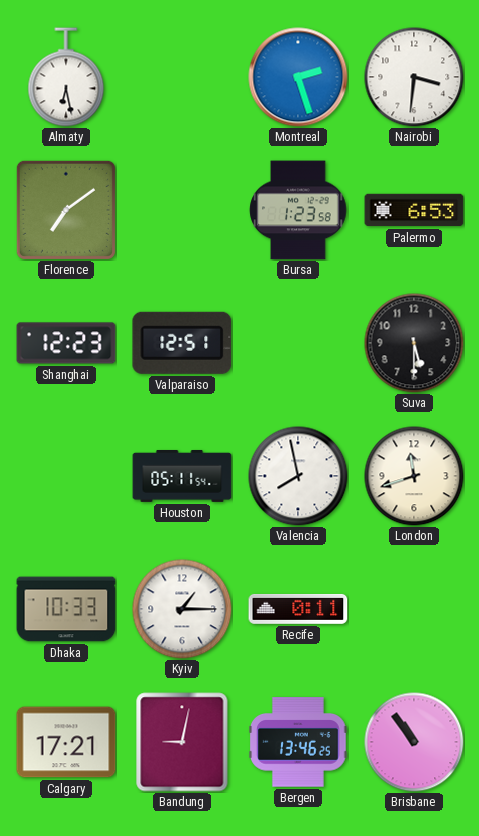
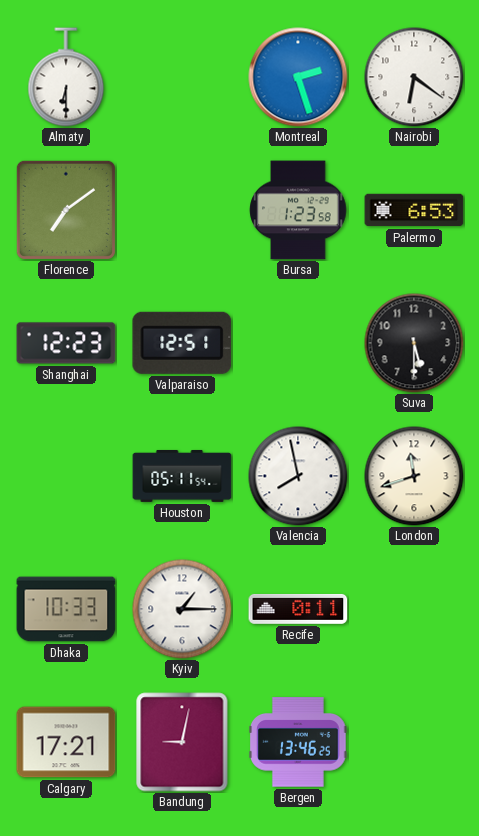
Almaty: 6:28 -> 6:30
Nairobi: 3:31 -> 6:21
Brisbane: 10:54 -> none
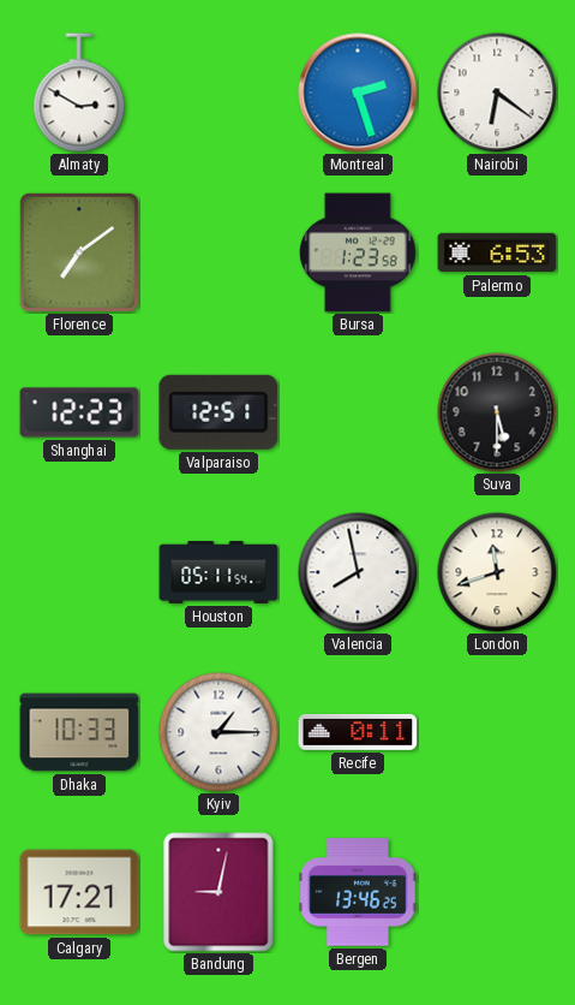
Almaty: 6:30 -> 2:50
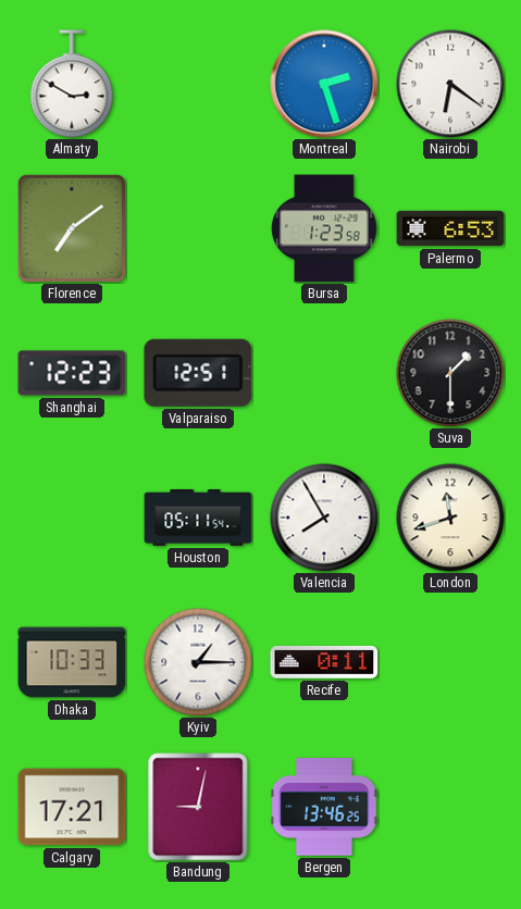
Suva: 5:30 -> 1:30
Valencia: 7:58 -> 7:55
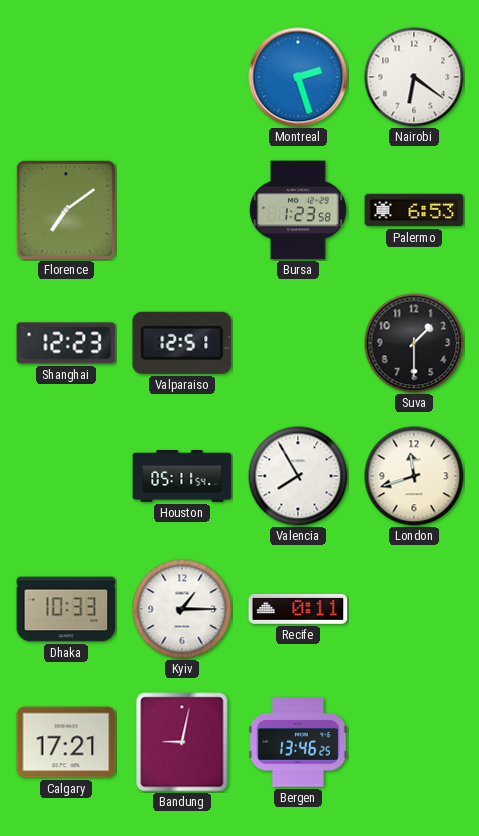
Almaty: 2:50 -> none
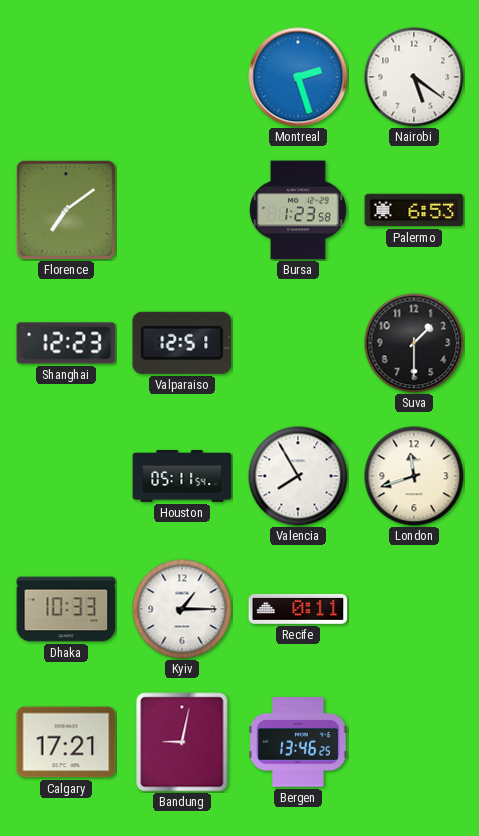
Nairobi: 6:21 -> 5:21
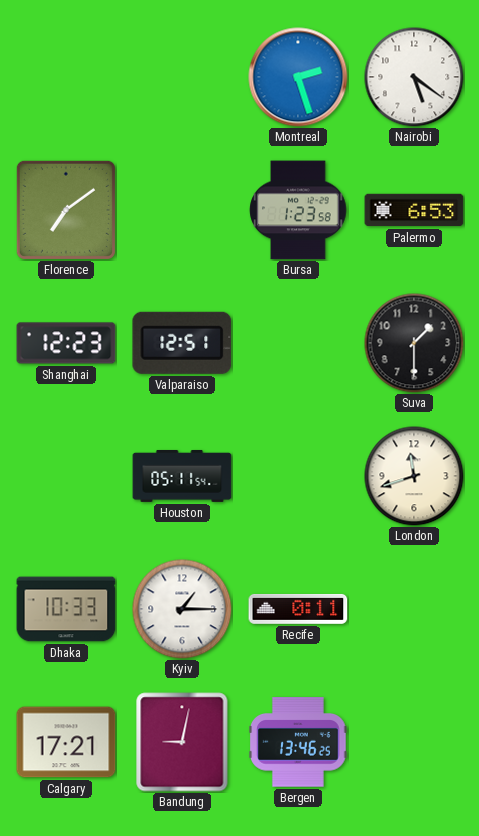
Valencia: 7:55 -> none
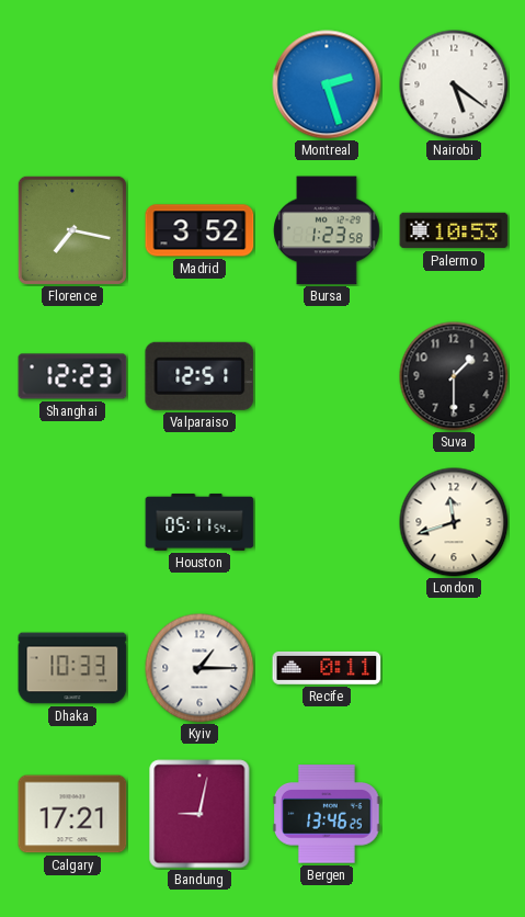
Florence: 7:09 -> 7:17
Madrid: none -> 3:52
Palermo: 6:53 -> 10:53
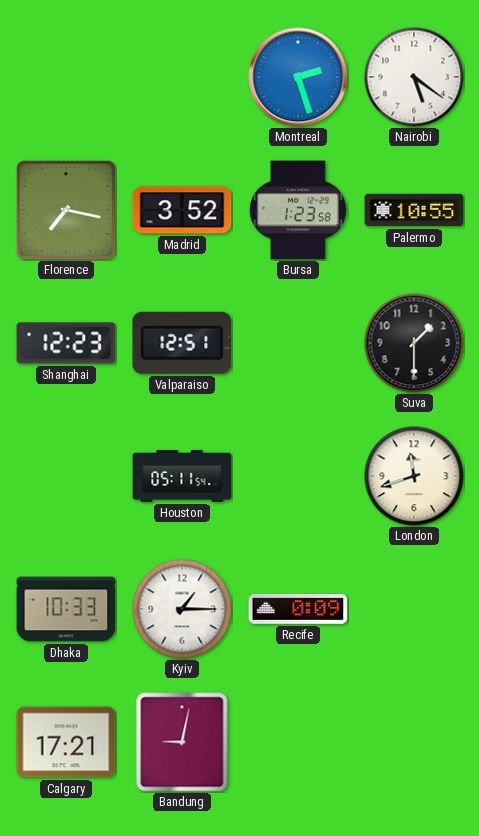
Palermo: 10:53 -> 10:55
Recife: 0:11 -> 0:09
Bergen: 13:46 -> none
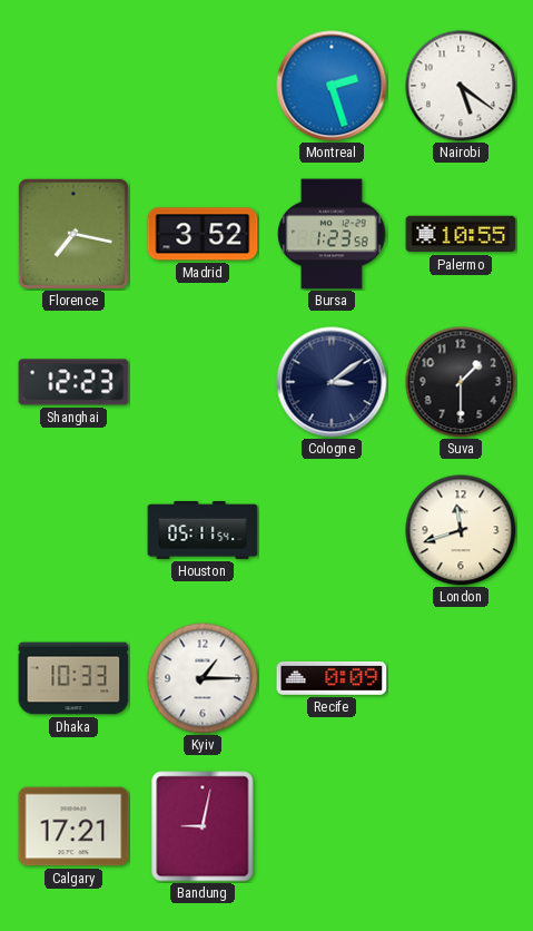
Valparaiso: 12:51 -> none
Cologne: none -> 3:09
